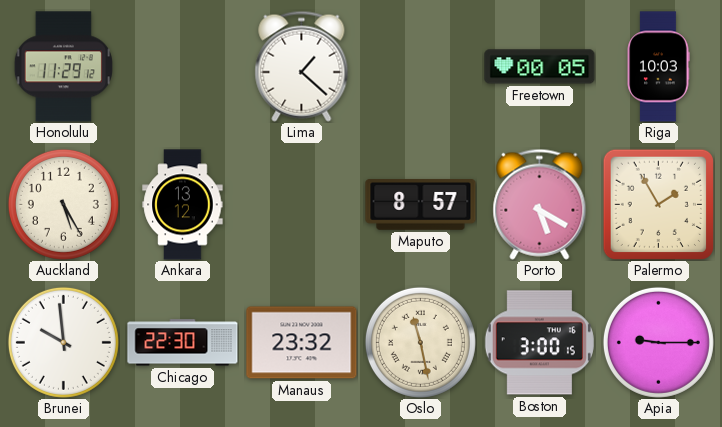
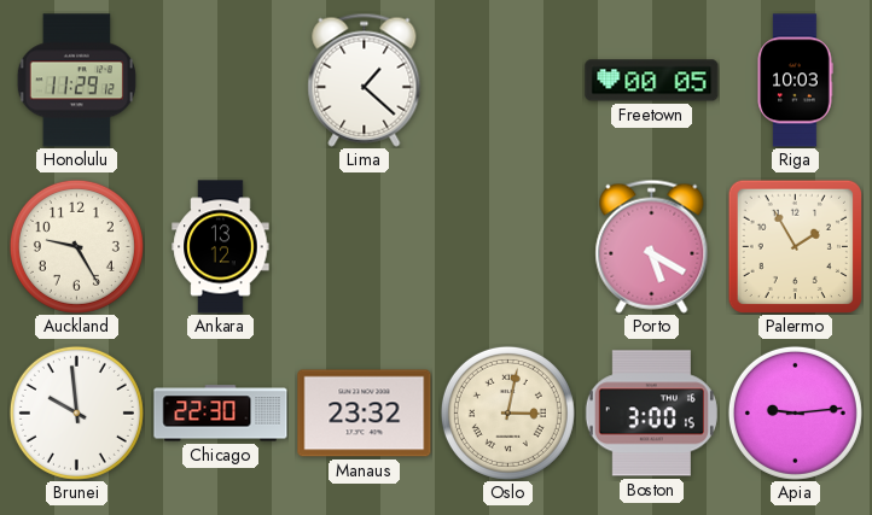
Auckland: 5:25 -> 9:25
Maputo: 8:57 -> none
Oslo: 11:28 -> 3:02
Apia: 9:15 -> 9:14
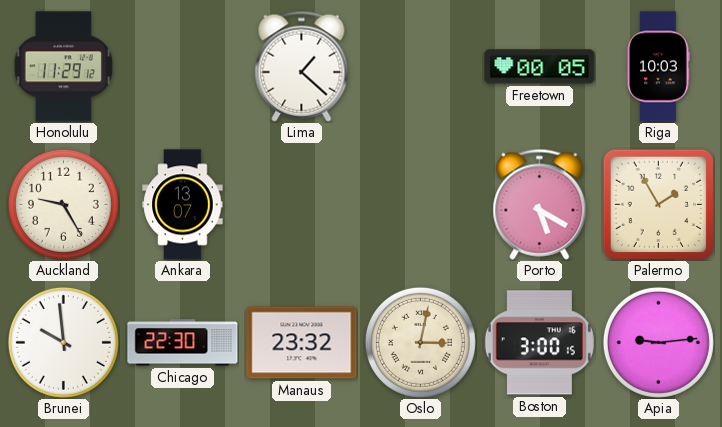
Ankara: 13:12 -> 13:07
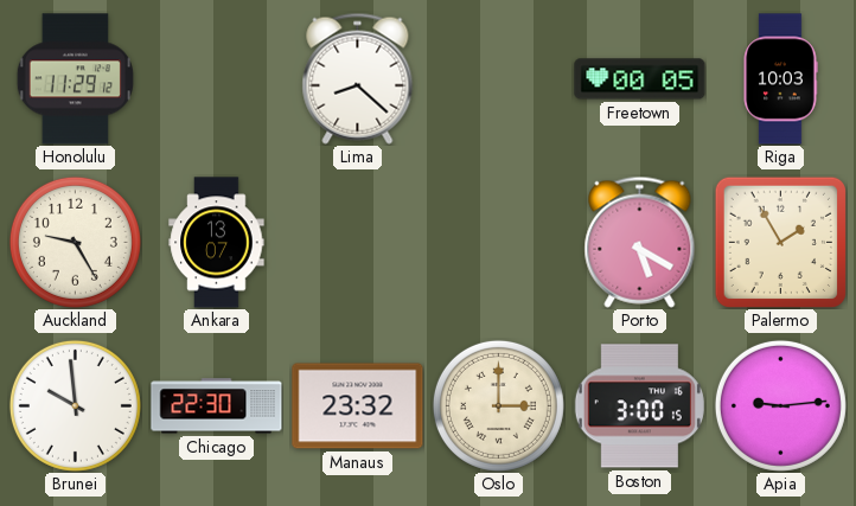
Lima: 1:22 -> 8:22
Oslo: 3:02 -> 3:00
